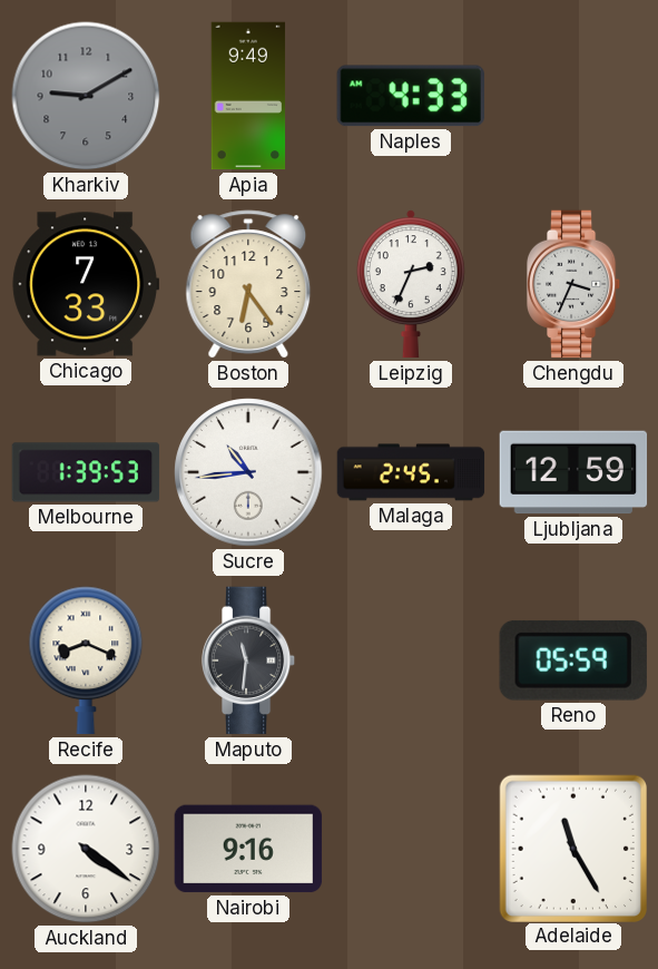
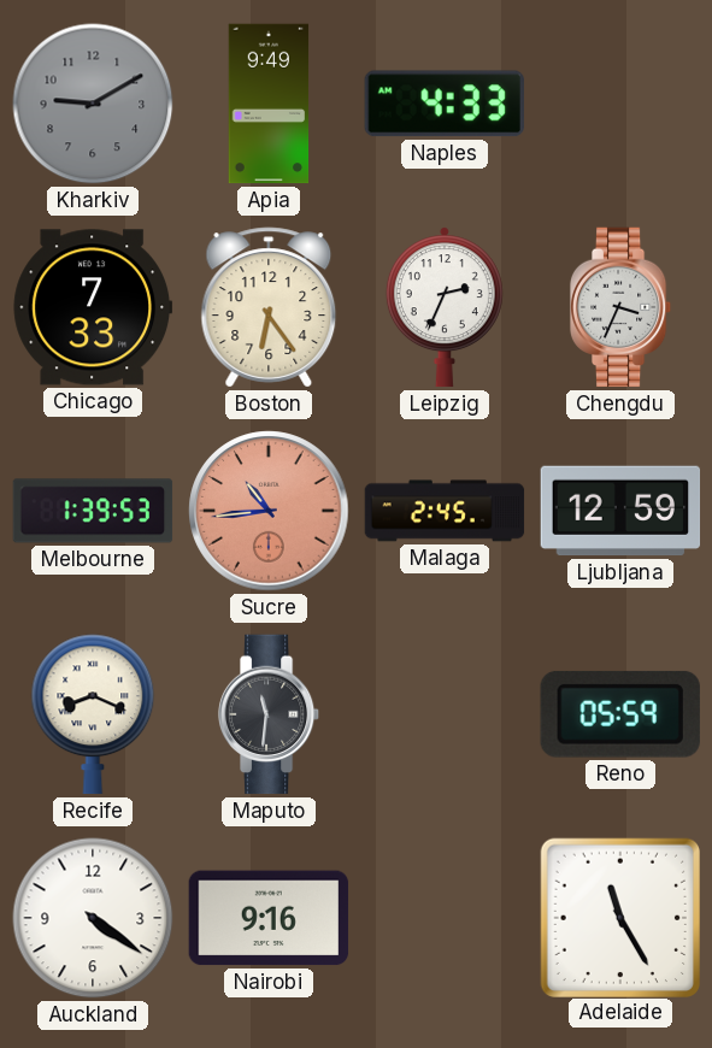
Sucre dial: white -> salmon
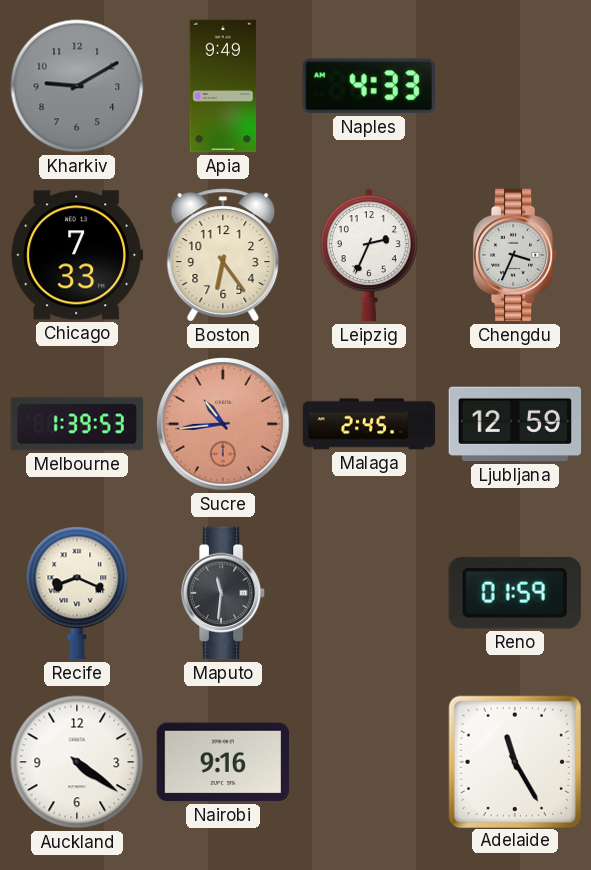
Reno: 05:59 -> 01:59
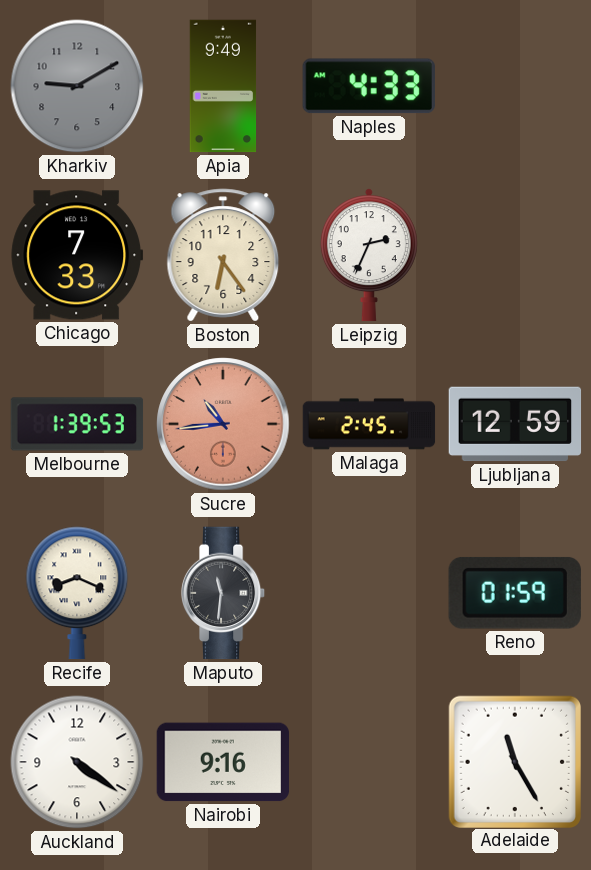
Chengdu: 3:34 -> none
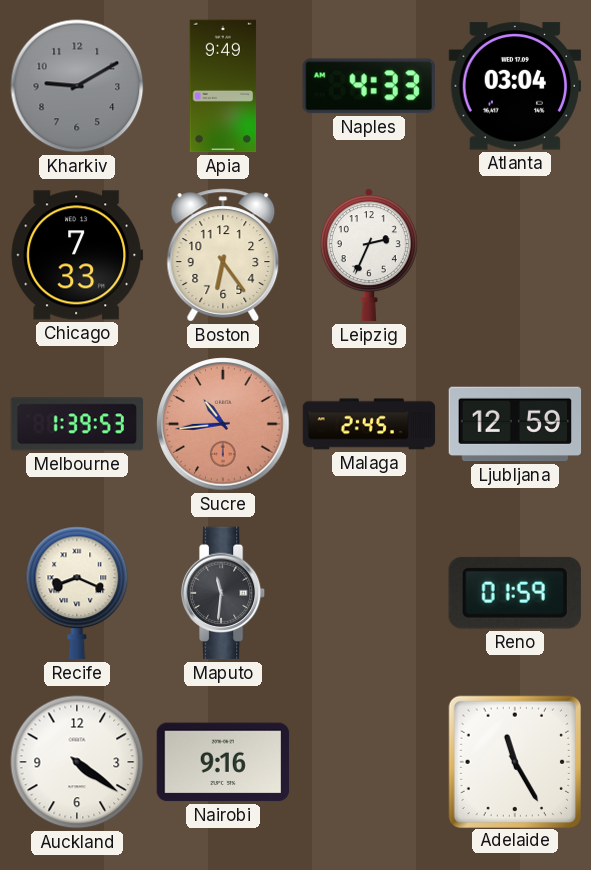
Atlanta: none -> 03:04
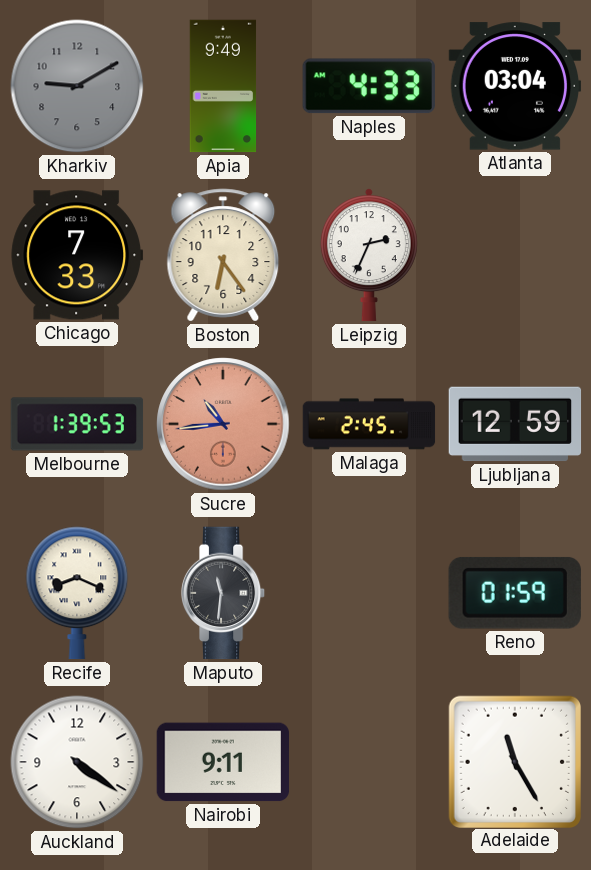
Nairobi: 9:16 -> 9:11
